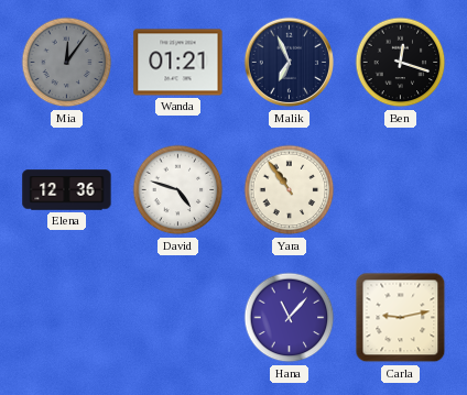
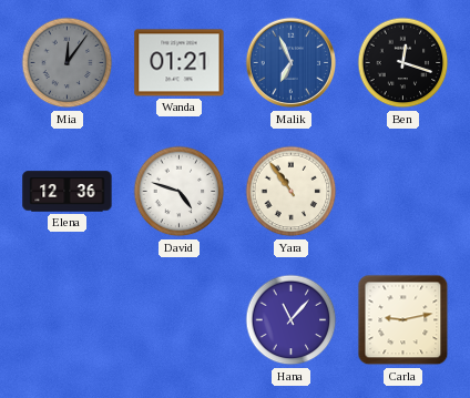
Malik dial: navy -> blue
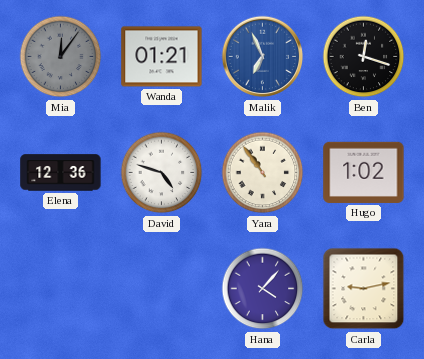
Hugo: none -> 1:02
Hana: 11:07 -> 4:07
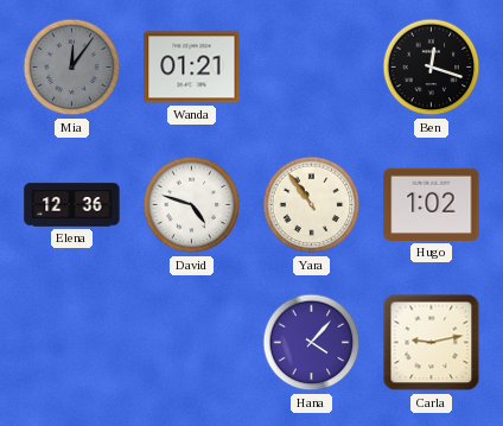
Malik: 6:56 -> none
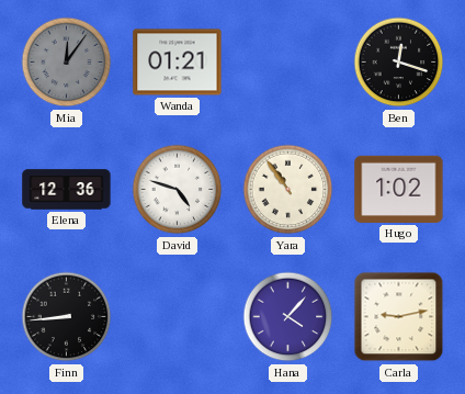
Finn: none -> 8:44
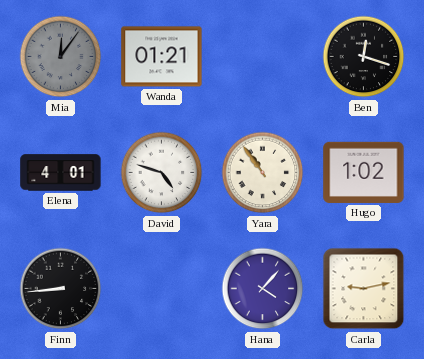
Elena: 12:36 -> 4:01
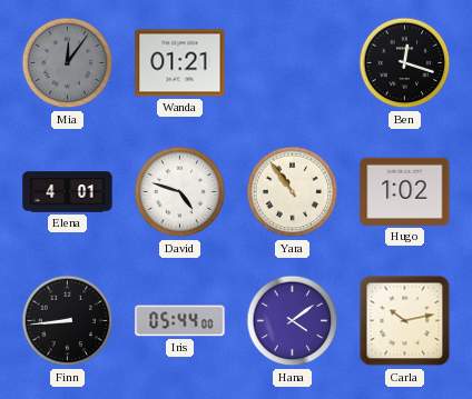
Iris: none -> 05:44
Hana: 4:07 -> 4:09
Carla: 9:13 -> 10:13
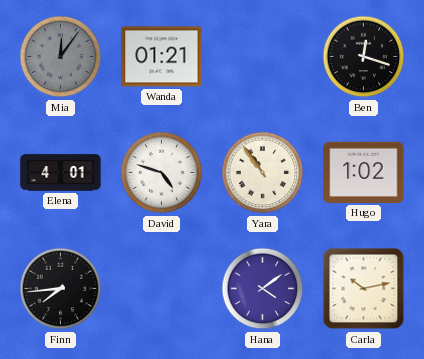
Finn: 8:44 -> 7:44
Iris: 05:44 -> none
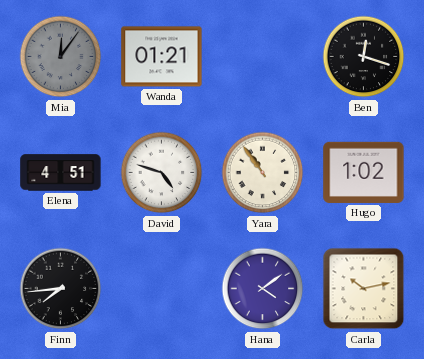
Elena: 4:01 -> 4:51
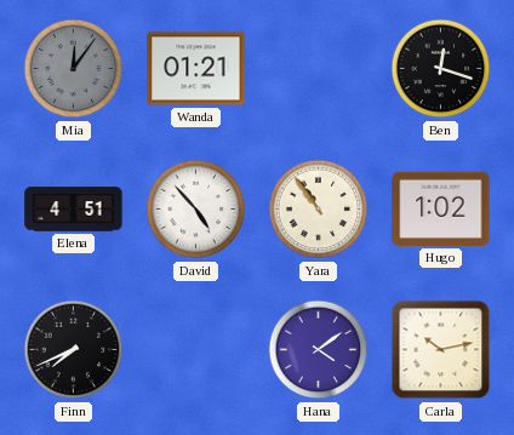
David: 4:48 -> 4:53
Finn: 7:44 -> 7:41
